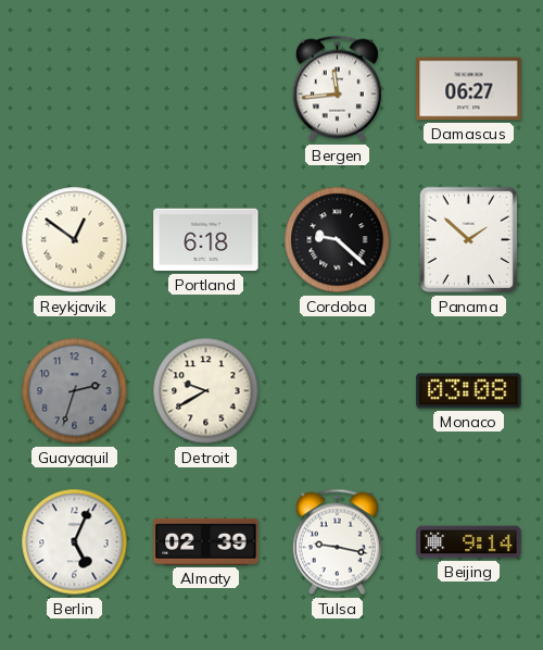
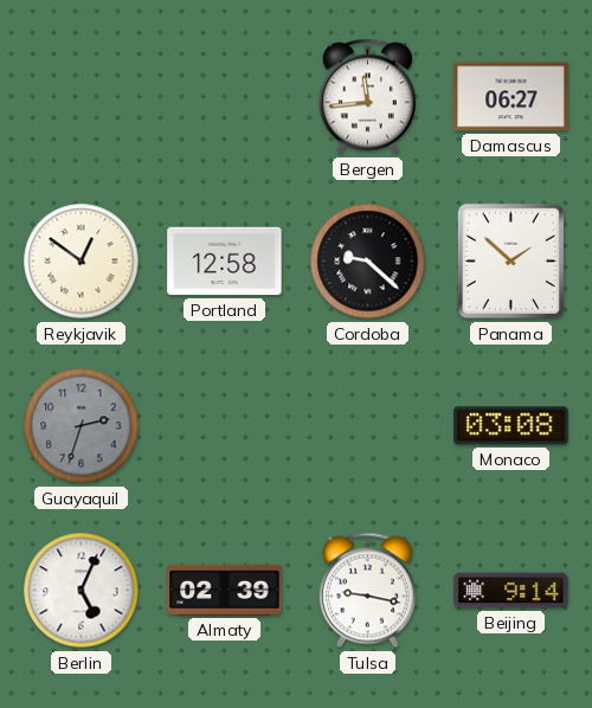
Portland: 6:18 -> 12:58
Detroit: 9:40 -> none
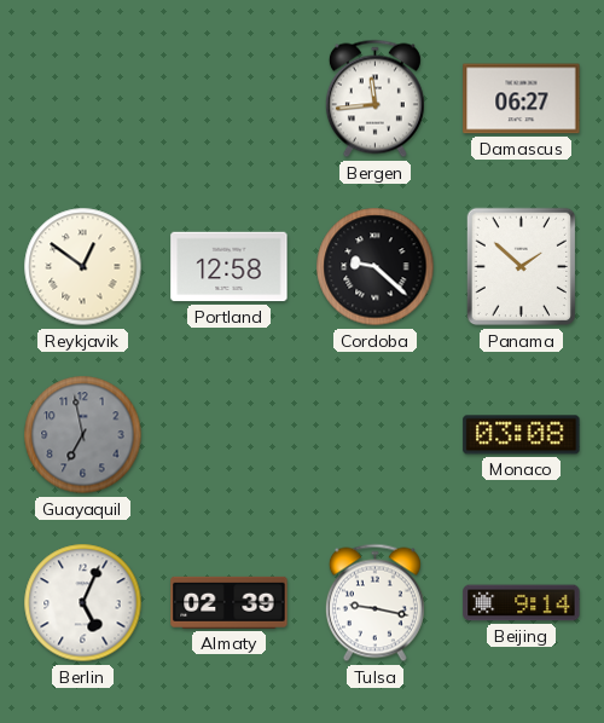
Guayaquil: 2:33 -> 6:58
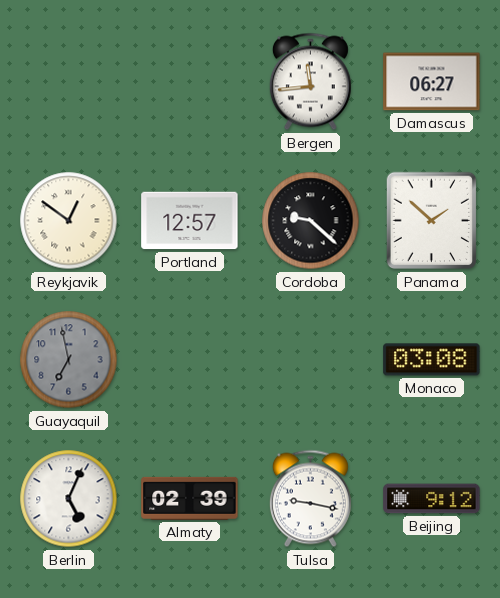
Portland: 12:58 -> 12:57
Beijing: 9:14 -> 9:12
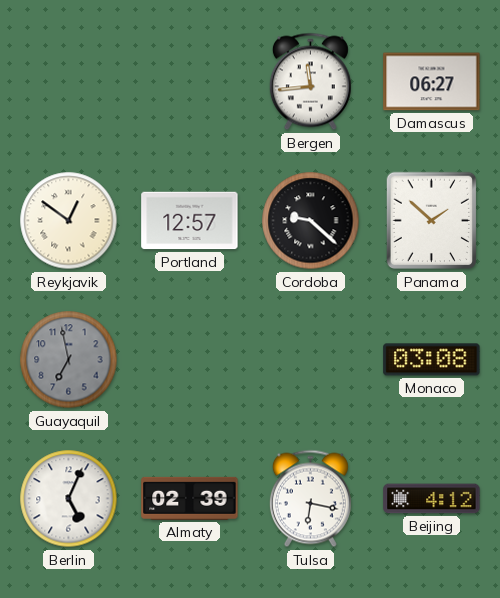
Tulsa: 9:17 -> 6:17
Beijing: 9:12 -> 4:12
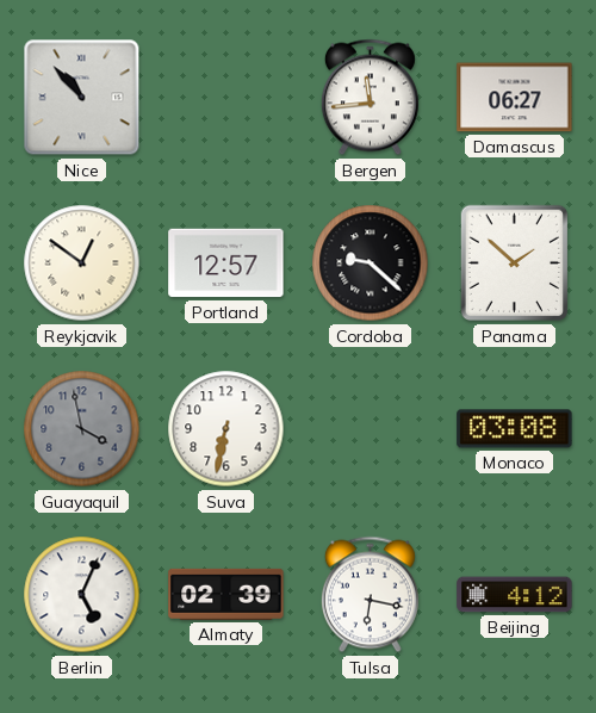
Nice: none -> 10:53
Guayaquil: 6:58 -> 3:58
Suva: none -> 6:32
